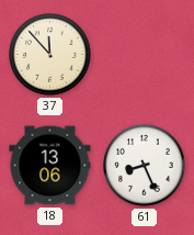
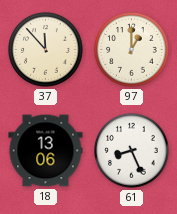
97: none -> 1:00
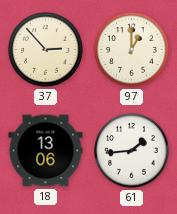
37: 11:53 -> 2:53
61: 8:26 -> 1:44
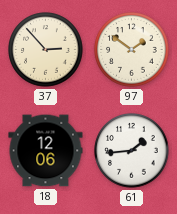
97: 1:00 -> 1:51
18: 13:06 -> 12:06
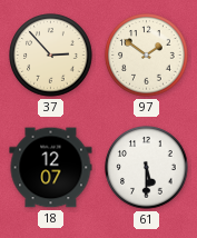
18: 12:06 -> 12:07
61: 1:44 -> 5:30
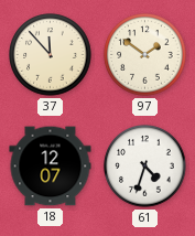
37: 2:53 -> 11:53
61: 5:30 -> 4:33
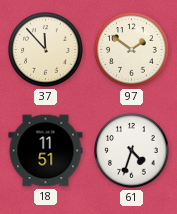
18: 12:07 -> 11:51
